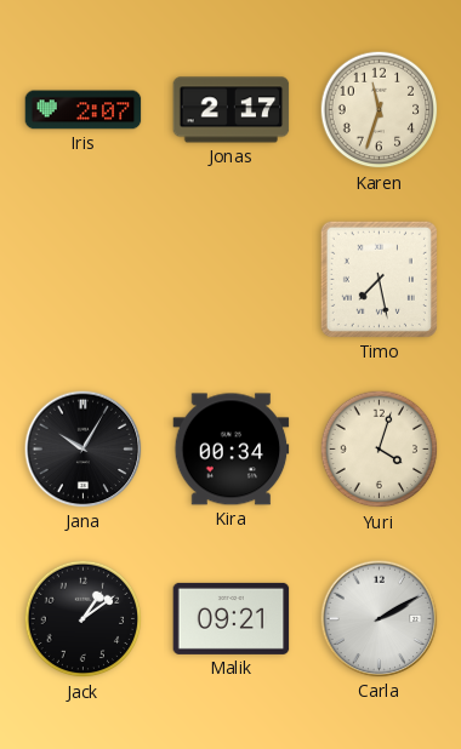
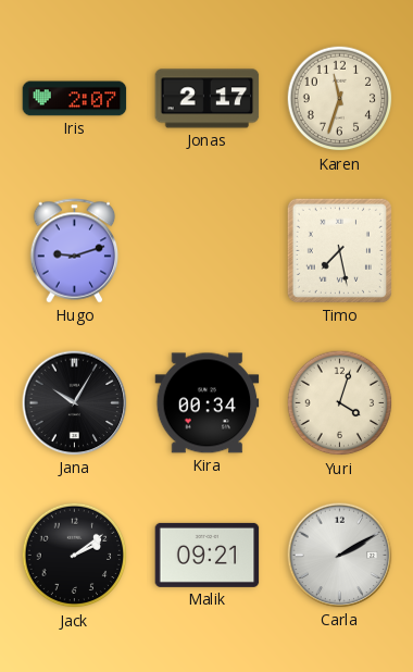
Hugo: none -> 9:12
Jack: 1:09 -> 2:09
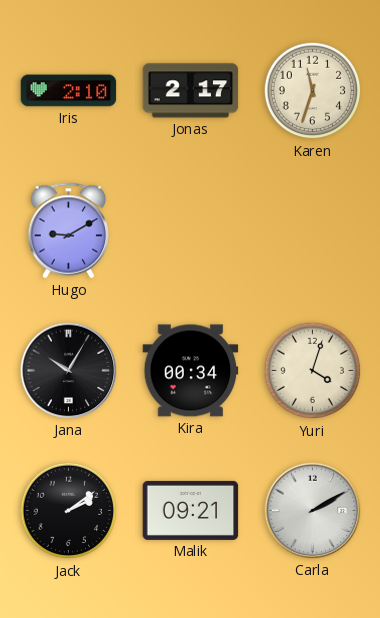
Iris: 2:07 -> 2:10
Hugo: 9:12 -> 9:10
Timo: 7:28 -> none
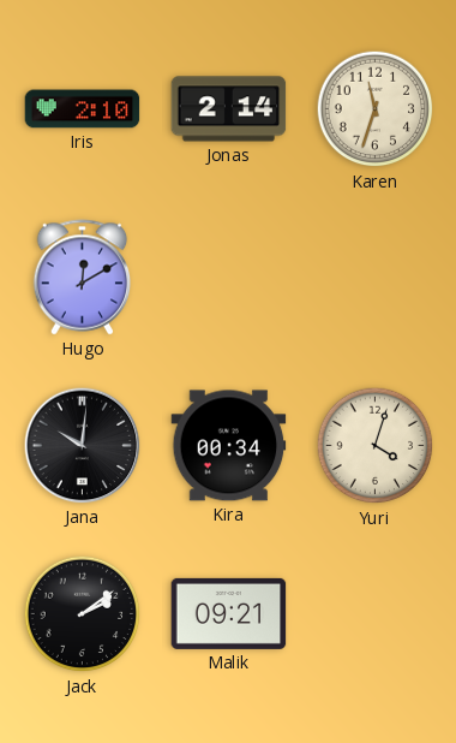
Jonas: 2:17 -> 2:14
Hugo: 9:10 -> 12:10
Jana: 10:05 -> 10:01
Carla: 2:10 -> none
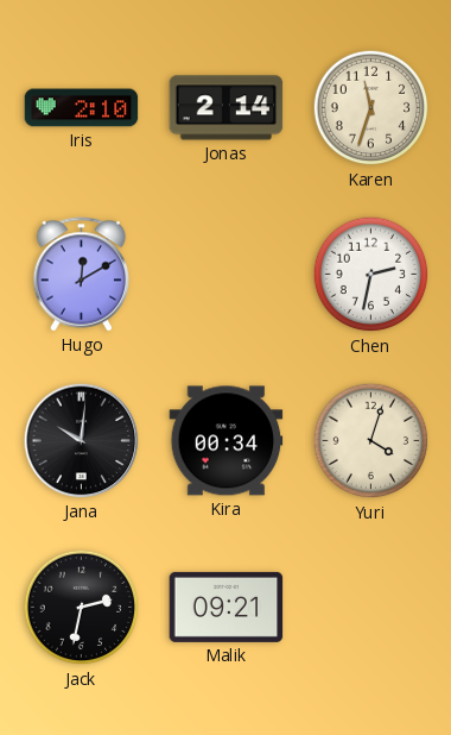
Chen: none -> 2:32
Jack: 2:09 -> 2:32
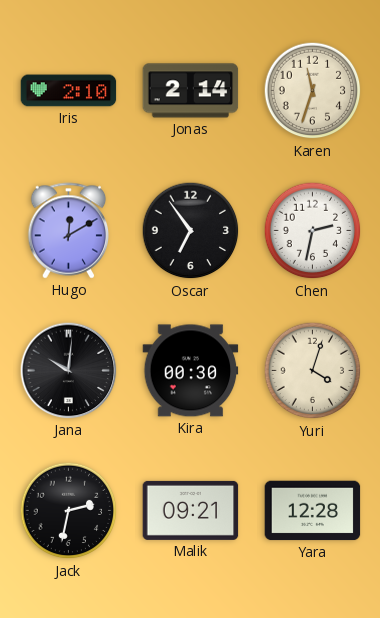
Oscar: none -> 6:54
Kira: 00:34 -> 00:30
Yara: none -> 12:28
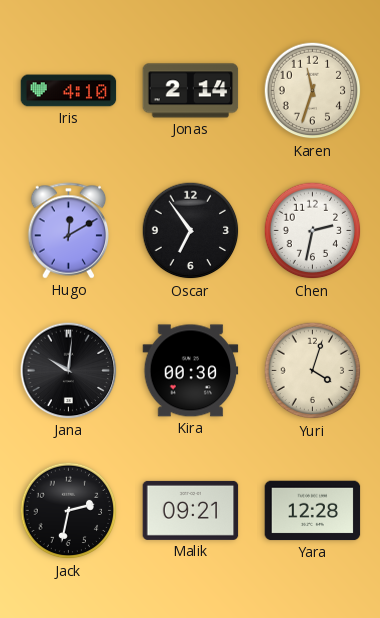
Iris: 2:10 -> 4:10
